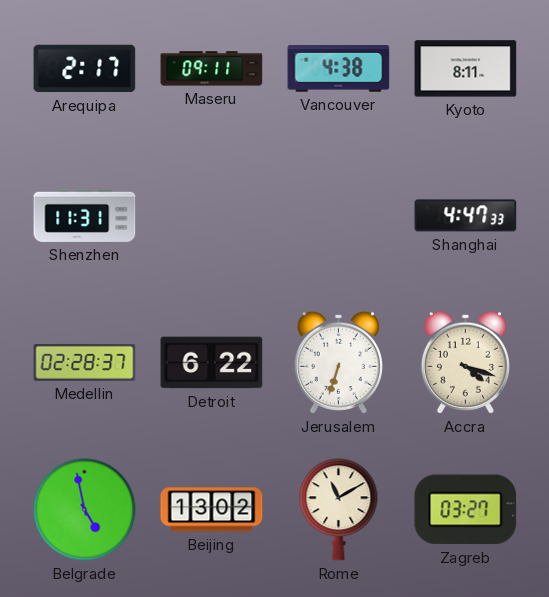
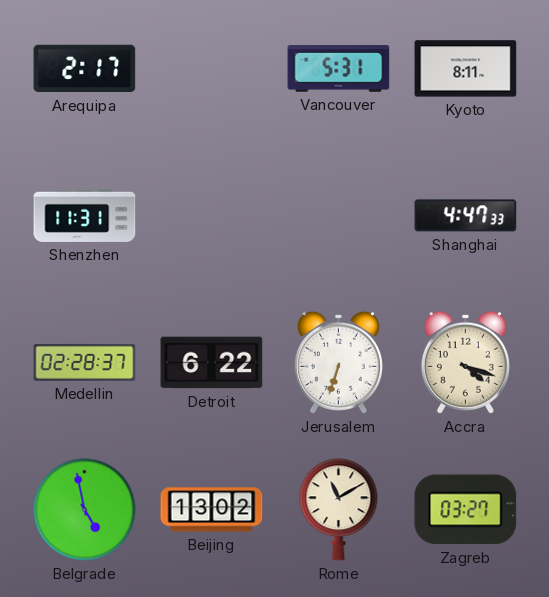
Maseru: 09:11 -> none
Vancouver: 4:38 -> 5:31
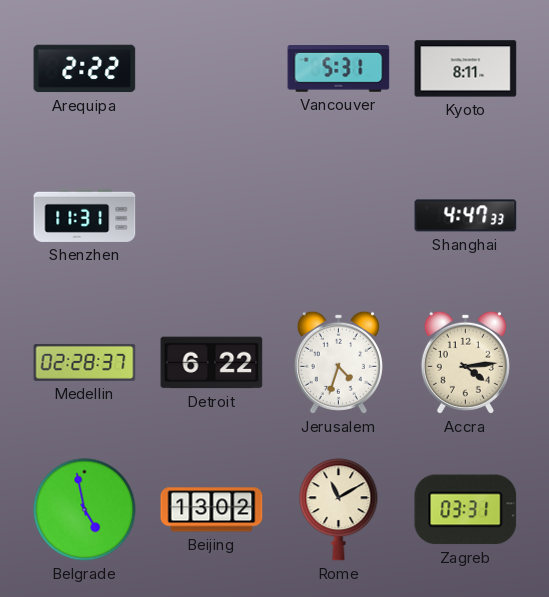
Arequipa: 2:17 -> 2:22
Jerusalem: 6:33 -> 4:33
Accra: 4:18 -> 4:14
Zagreb: 03:27 -> 03:31
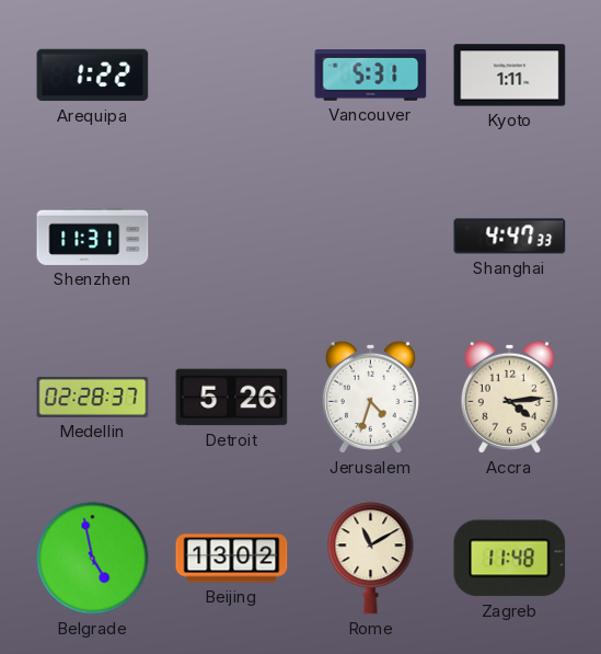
Arequipa: 2:22 -> 1:22
Kyoto: 8:11 -> 1:11
Detroit: 6:22 -> 5:26
Zagreb: 03:31 -> 11:48
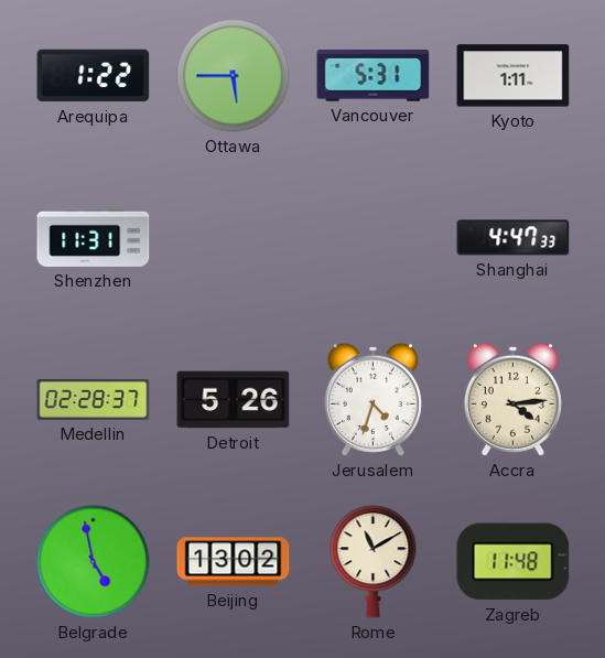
Ottawa: none -> 5:45
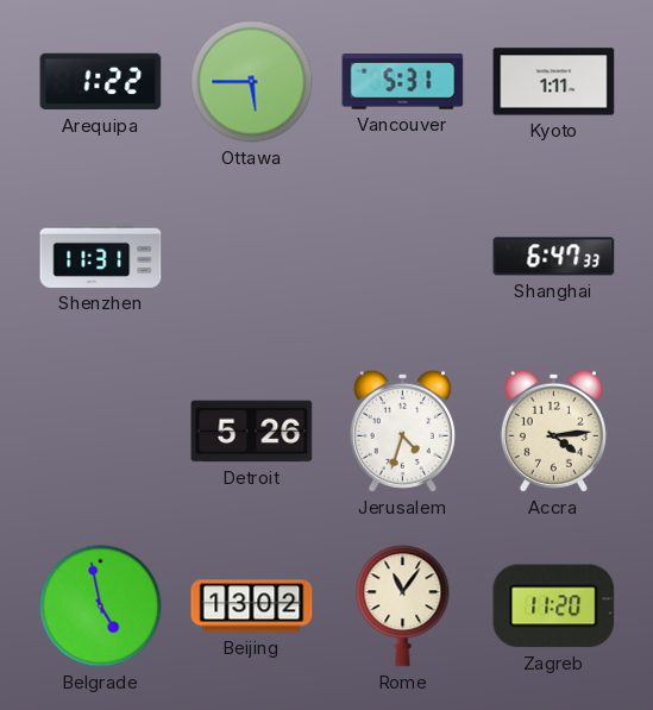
Shanghai: 4:47 -> 6:47
Medellin: 02:28 -> none
Rome: 11:10 -> 11:06
Zagreb: 11:48 -> 11:20
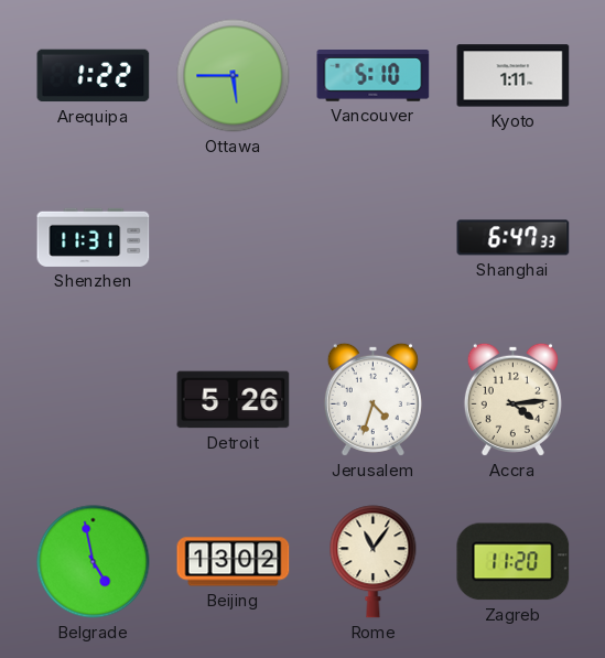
Vancouver: 5:31 -> 5:10
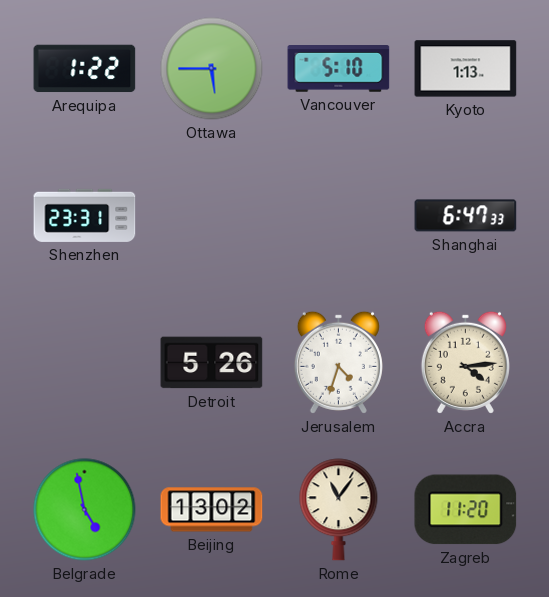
Kyoto: 1:11 -> 1:13
Shenzhen: 11:31 -> 23:31
